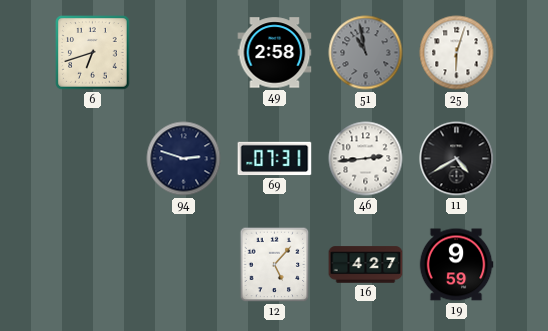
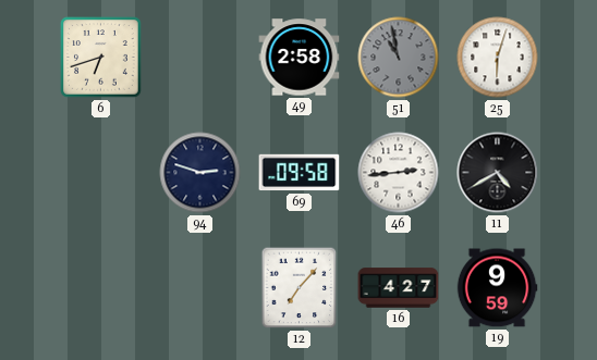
69: 07:31 -> 09:58
12: 5:07 -> 7:07
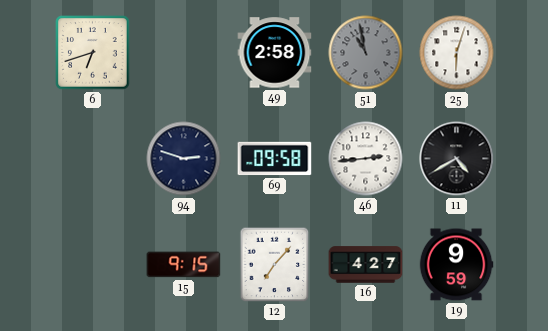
15: none -> 9:15
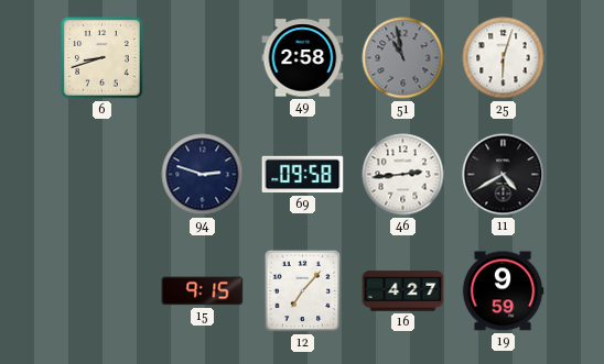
6: 6:42 -> 8:42
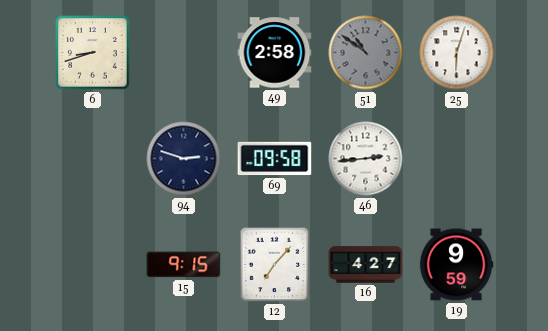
51: 10:58 -> 10:51
11: 4:40 -> none
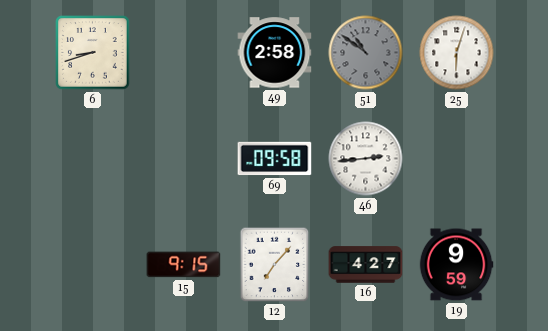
94: 2:48 -> none
